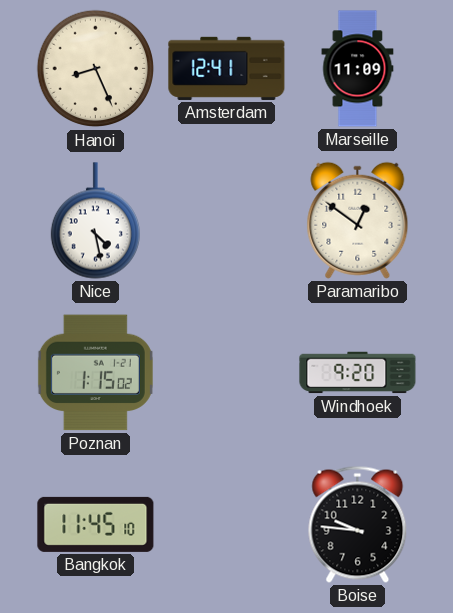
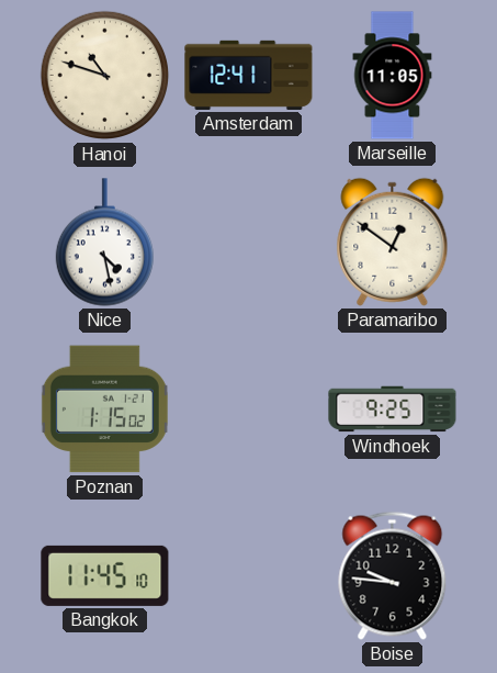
Hanoi: 8:26 -> 10:48
Marseille: 11:09 -> 11:05
Windhoek: 9:20 -> 9:25
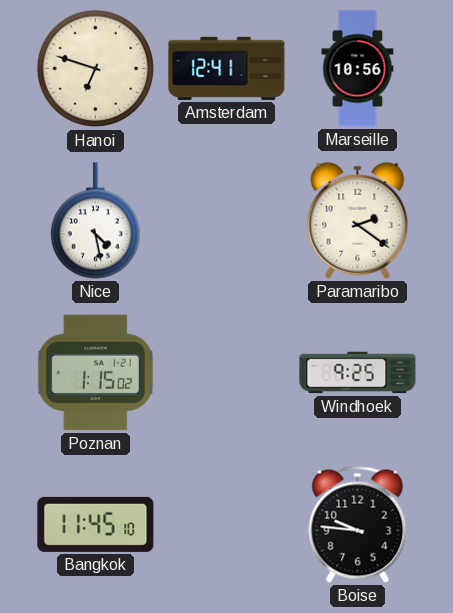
Hanoi: 10:48 -> 6:48
Marseille: 11:05 -> 10:56
Paramaribo: 12:51 -> 2:21
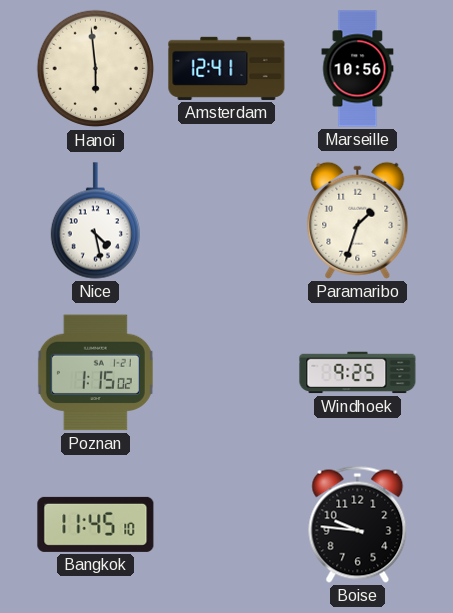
Hanoi: 6:48 -> 5:59
Paramaribo: 2:21 -> 1:33
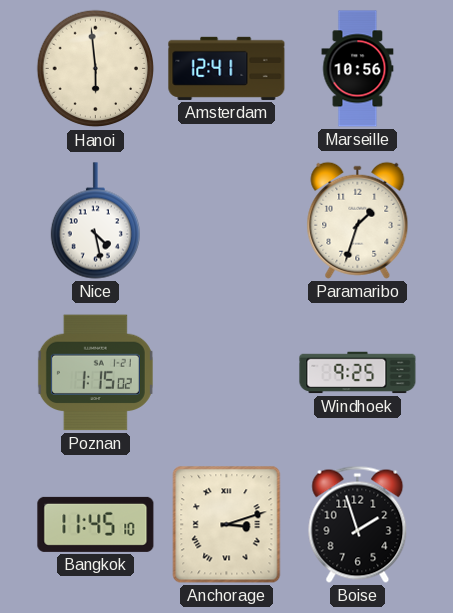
Anchorage: none -> 3:12
Boise: 9:46 -> 1:57
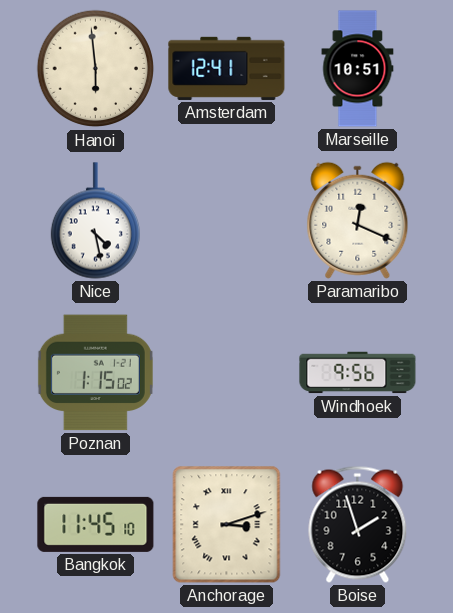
Marseille: 10:56 -> 10:51
Paramaribo: 1:33 -> 12:19
Windhoek: 9:25 -> 9:56
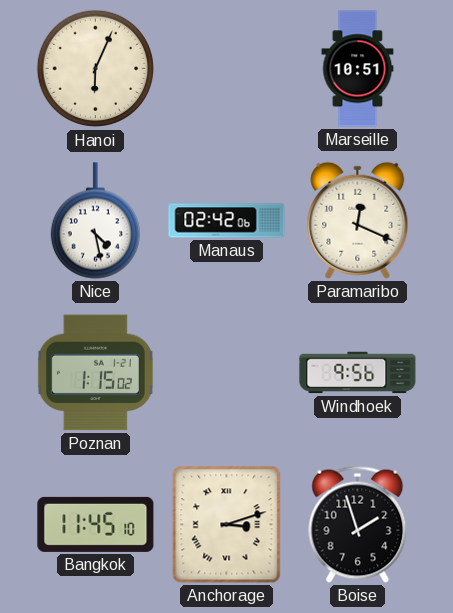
Hanoi: 5:59 -> 6:04
Amsterdam: 12:41 -> none
Manaus: none -> 02:42
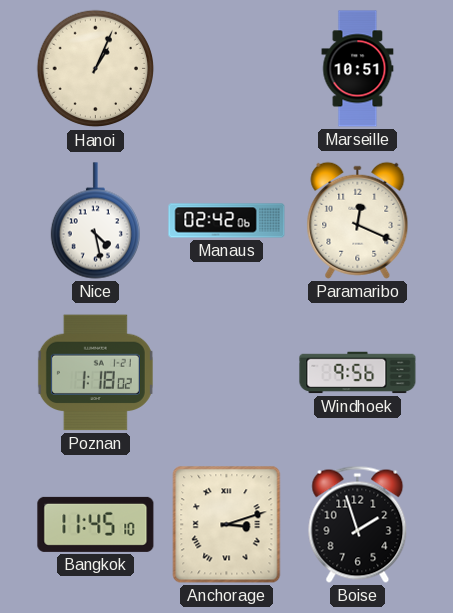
Hanoi: 6:04 -> 1:04
Poznan: 1:15 -> 1:18
